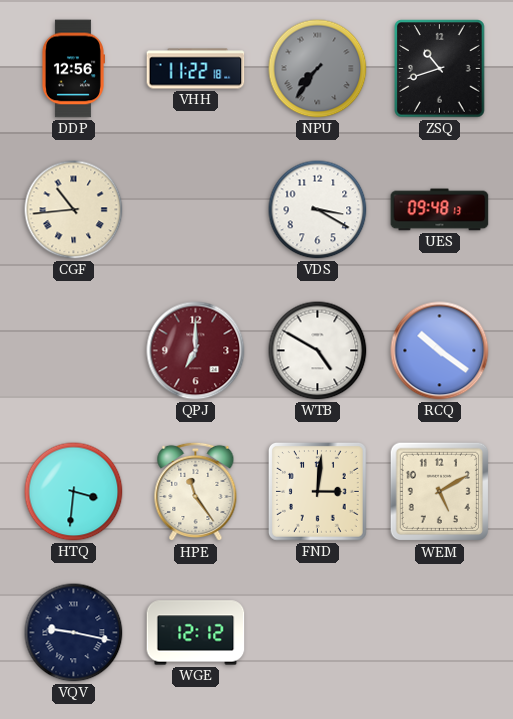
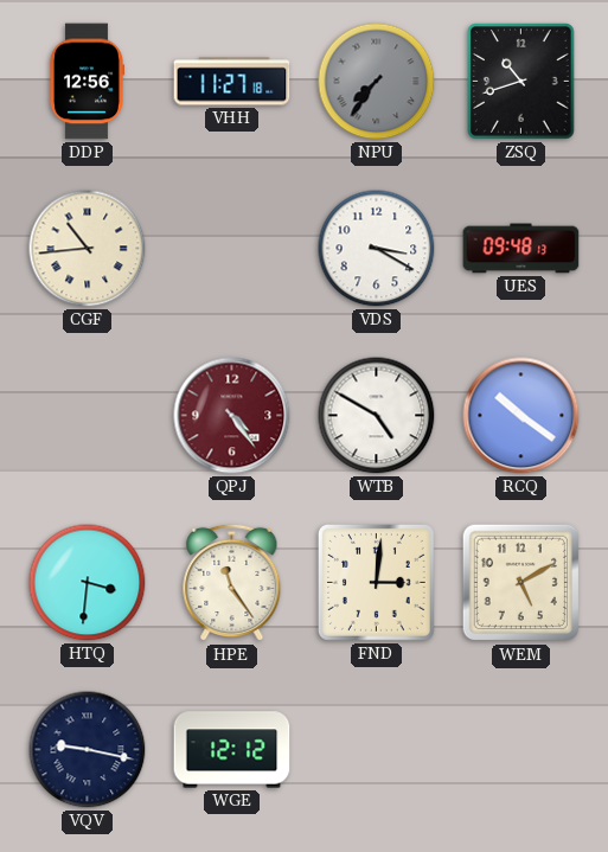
VHH: 11:22 -> 11:27
QPJ: 7:00 -> 4:24
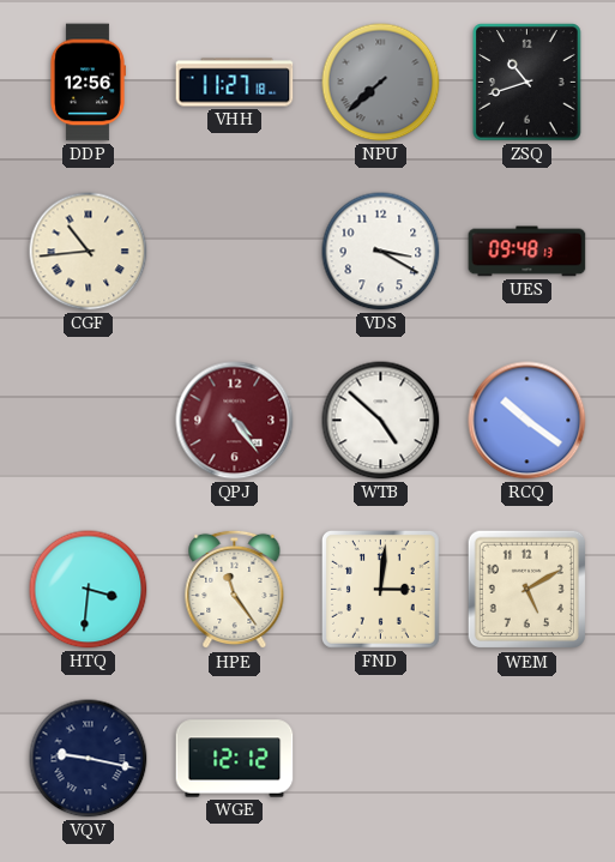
NPU: 7:36 -> 7:38
WTB: 4:50 -> 4:52
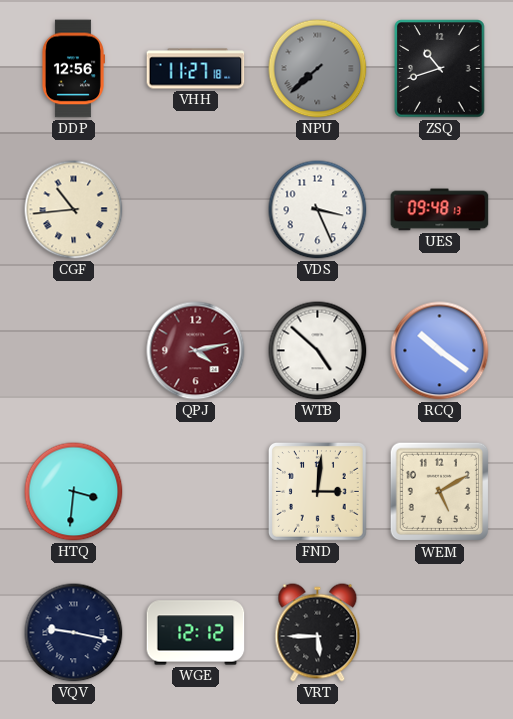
VDS: 3:20 -> 3:26
QPJ: 4:24 -> 4:13
HPE: 11:24 -> none
VRT: none -> 5:45
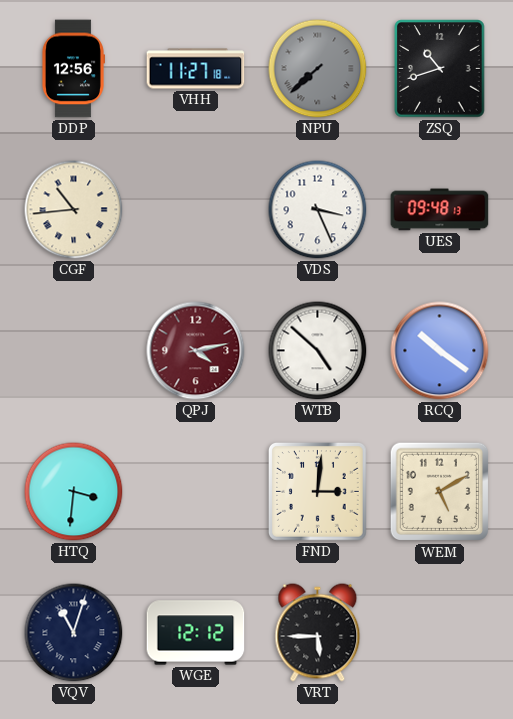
VQV: 9:17 -> 11:03
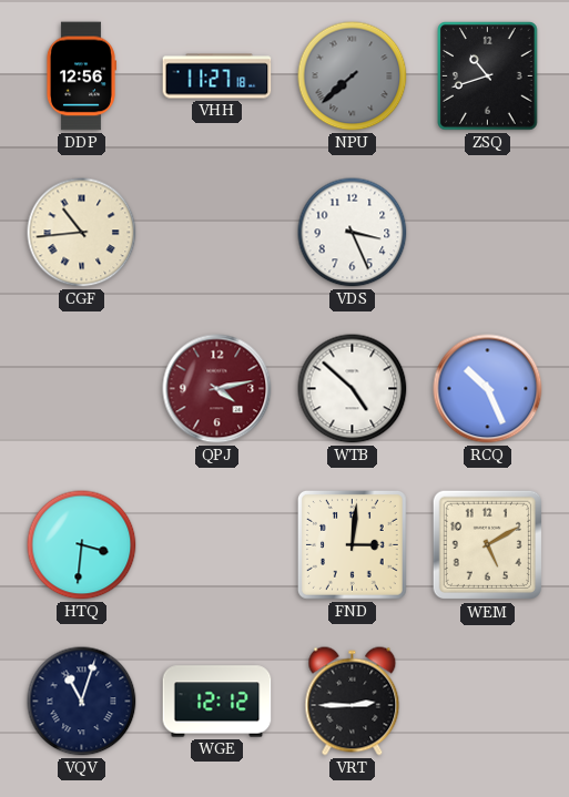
UES: 09:48 -> none
RCQ: 10:21 -> 10:26
VRT: 5:45 -> 2:45
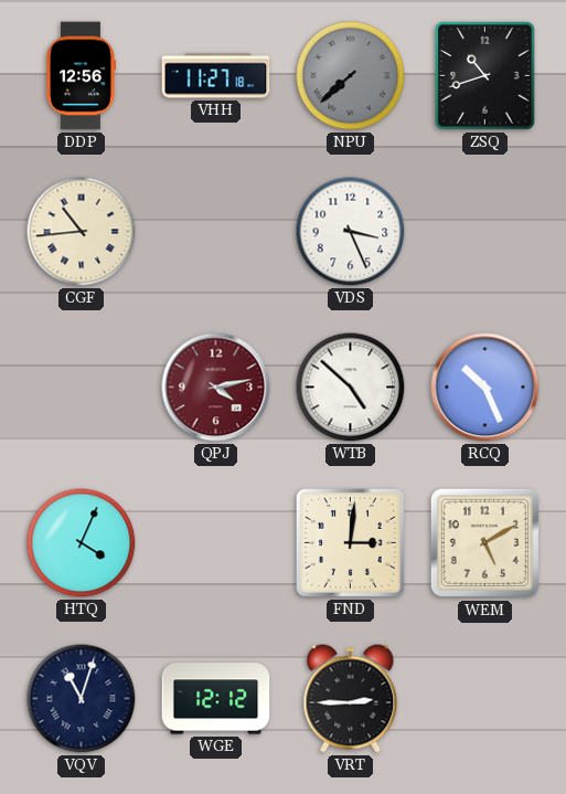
HTQ: 3:31 -> 4:04
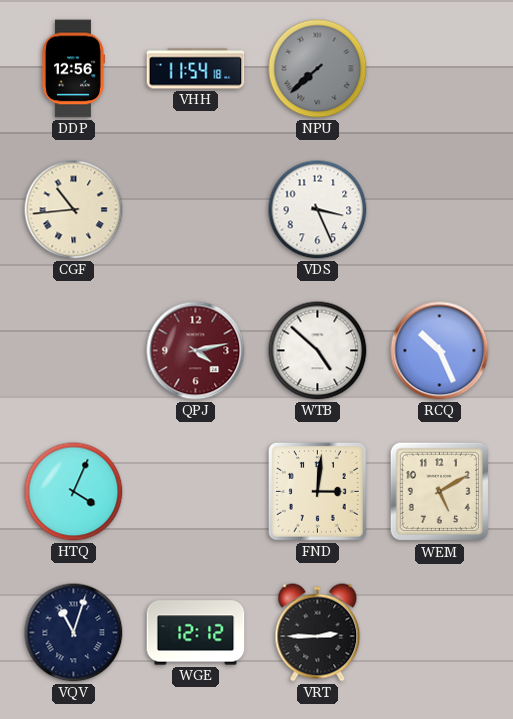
VHH: 11:27 -> 11:54
ZSQ: 10:42 -> none
